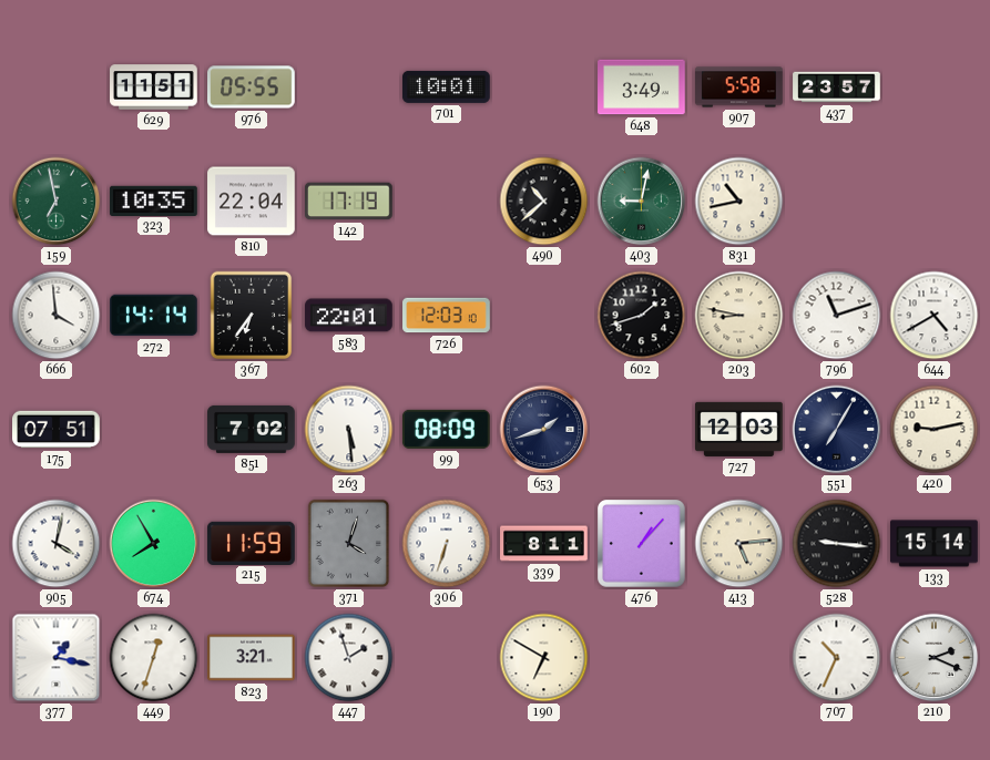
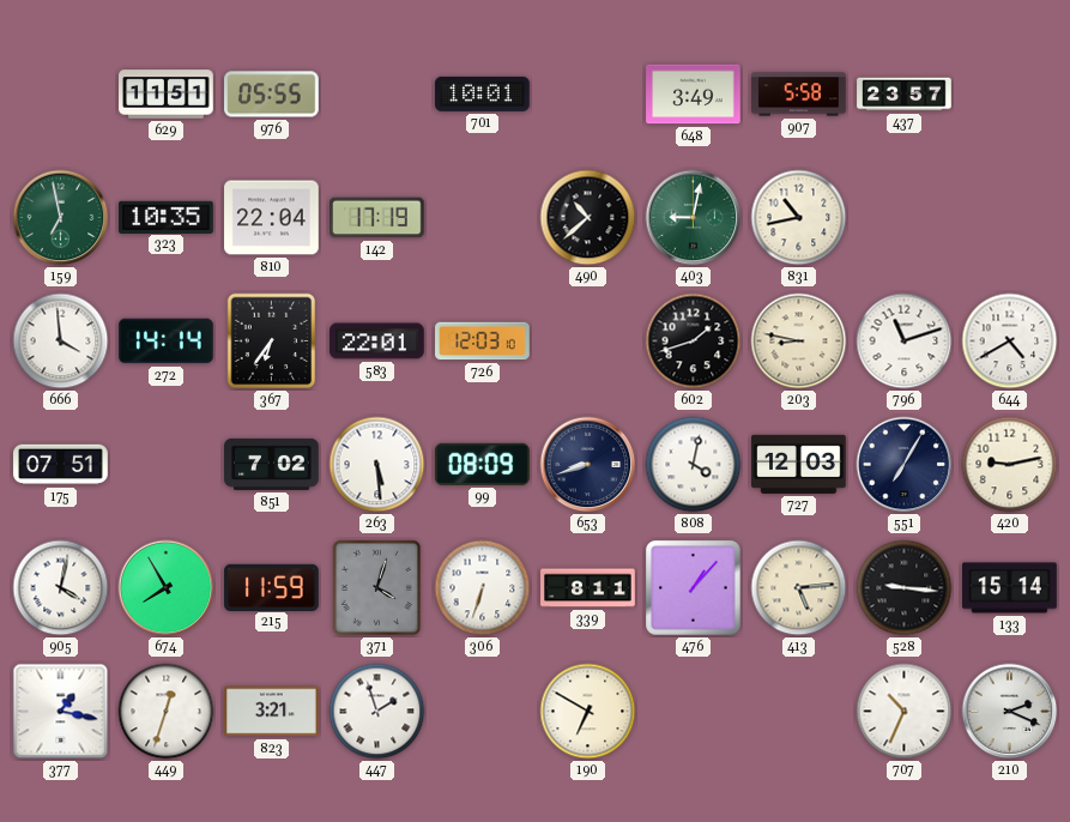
653: 1:42 -> 8:42
808: none -> 4:02
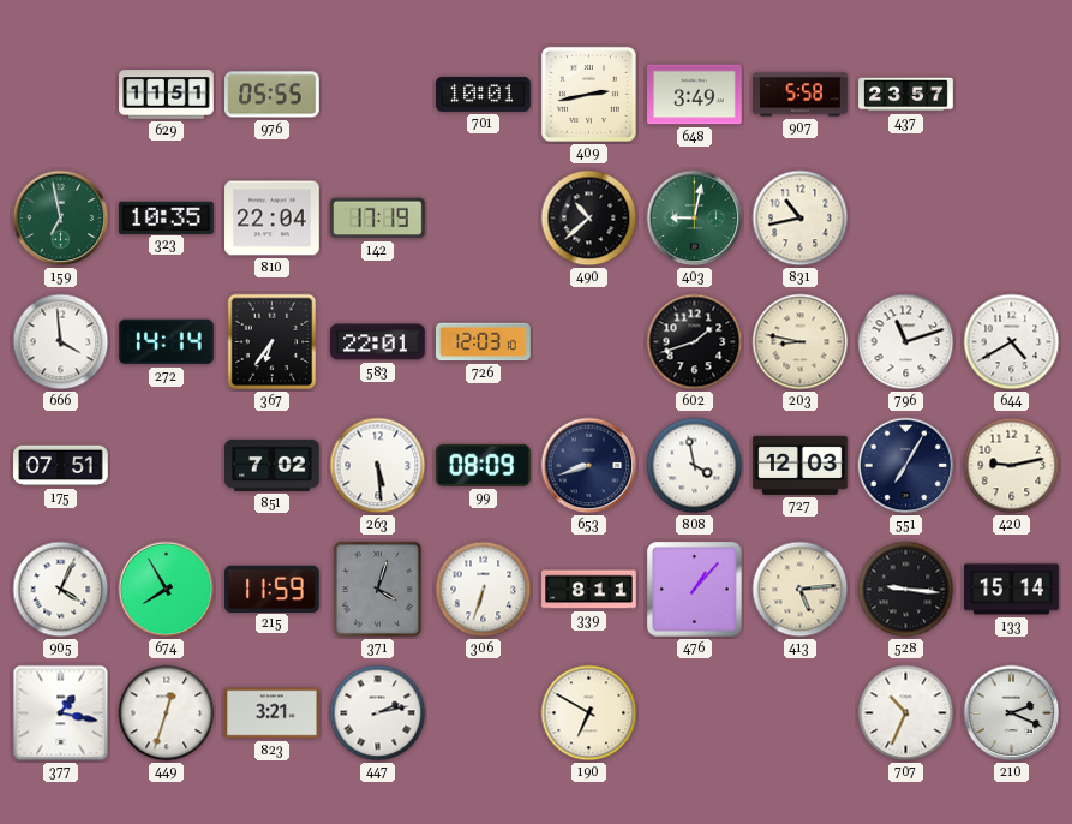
409: none -> 2:43
808: 4:02 -> 3:58
905: 4:02 -> 4:04
447: 1:57 -> 2:13
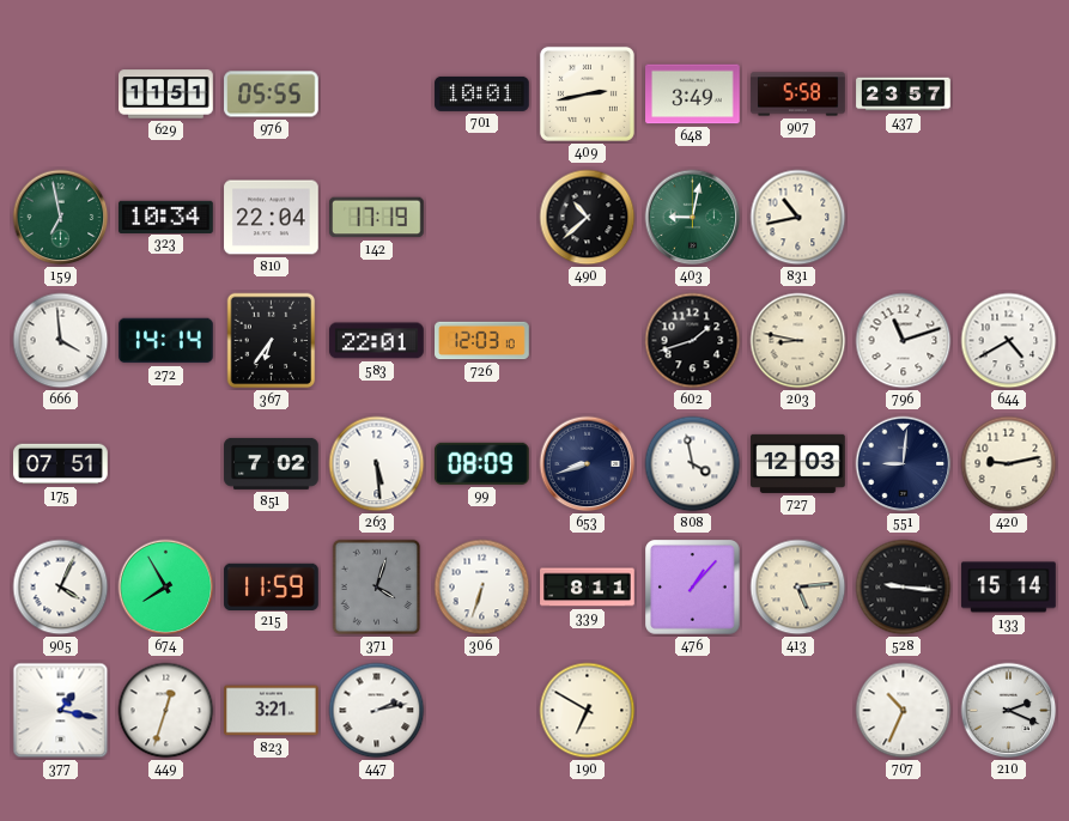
323: 10:35 -> 10:34
551: 7:05 -> 9:01
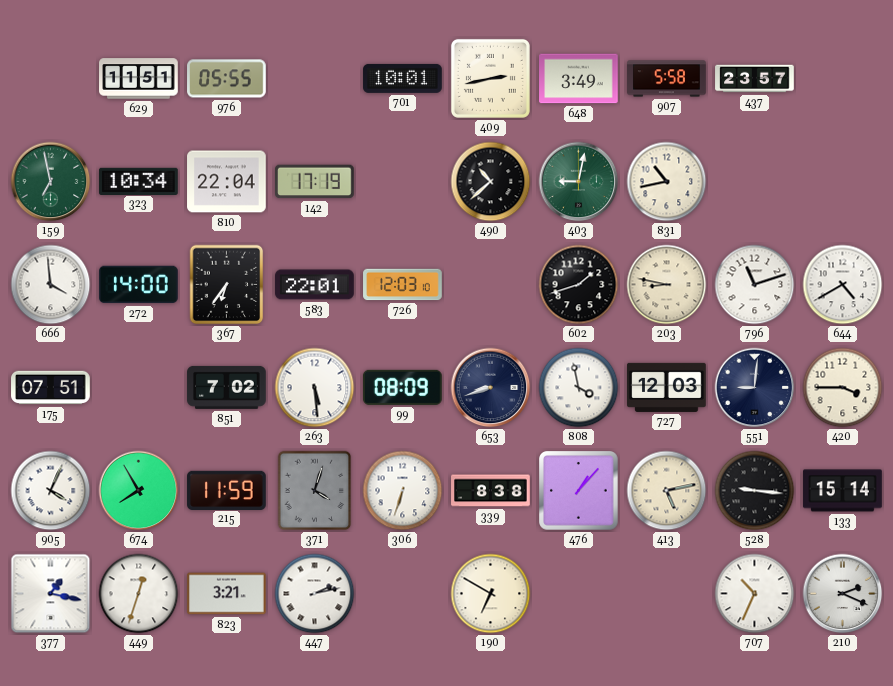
272: 14:14 -> 14:00
420: 9:13 -> 3:45
339: 8:11 -> 8:38
413: 5:14 -> 5:13
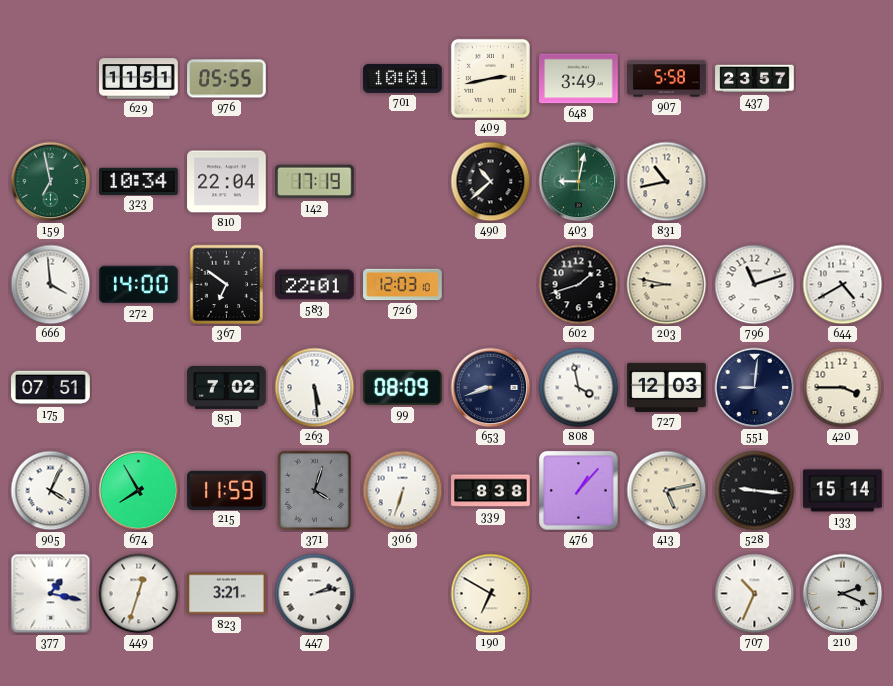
367: 6:36 -> 6:51
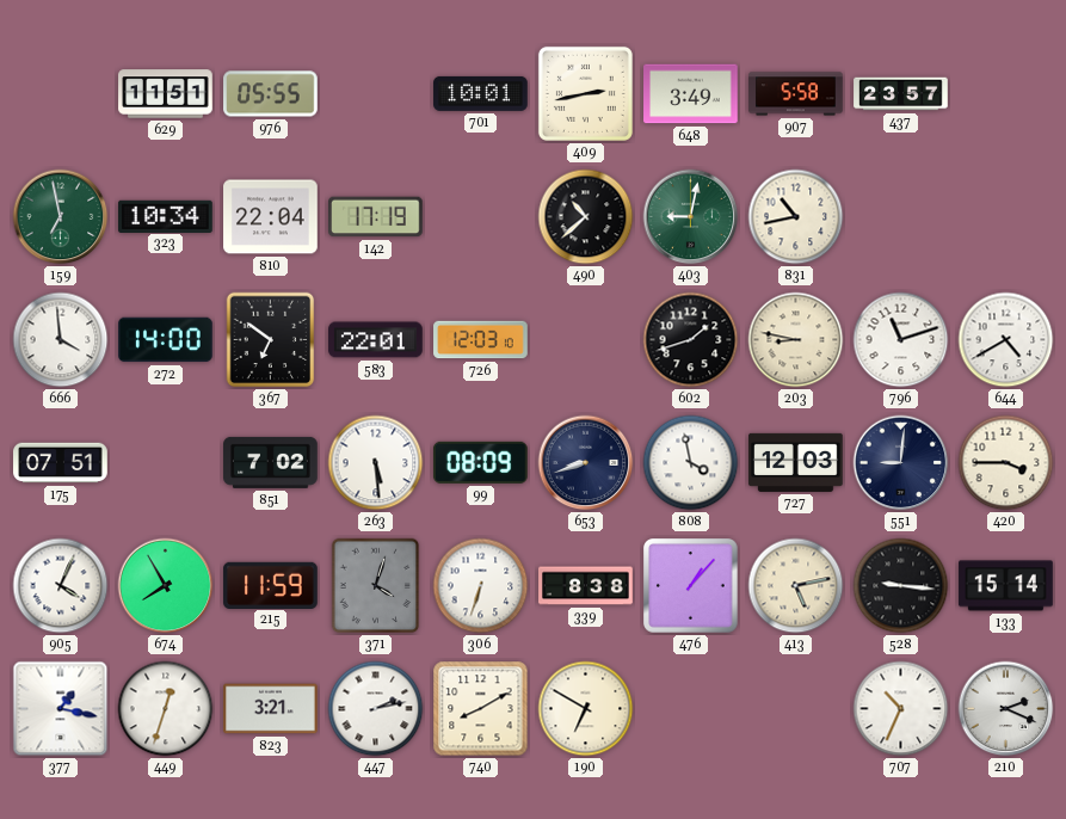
740: none -> 8:10
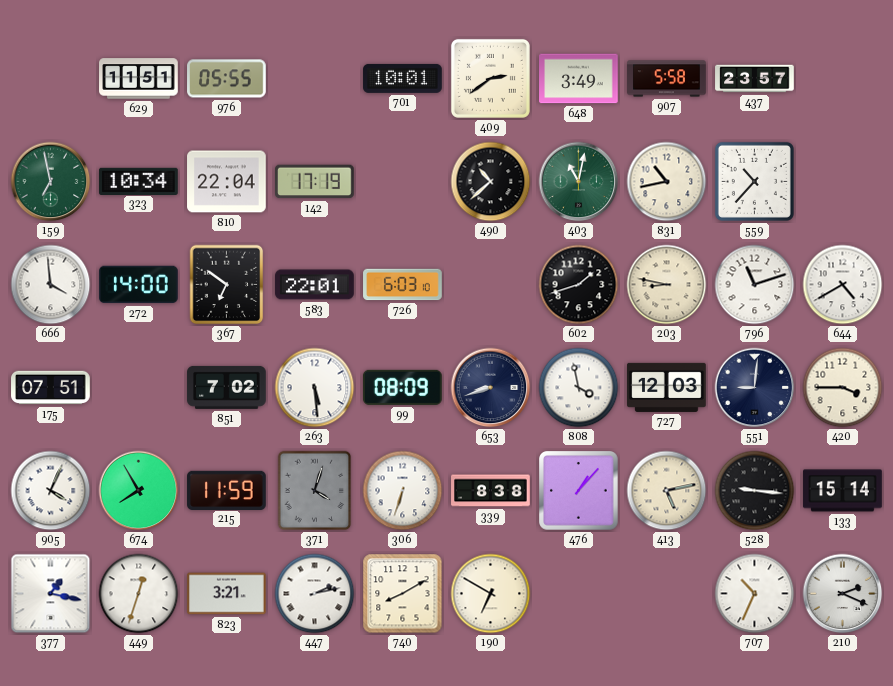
409: 2:43 -> 2:39
403: 9:02 -> 11:02
559: none -> 10:37
726: 12:03 -> 6:03
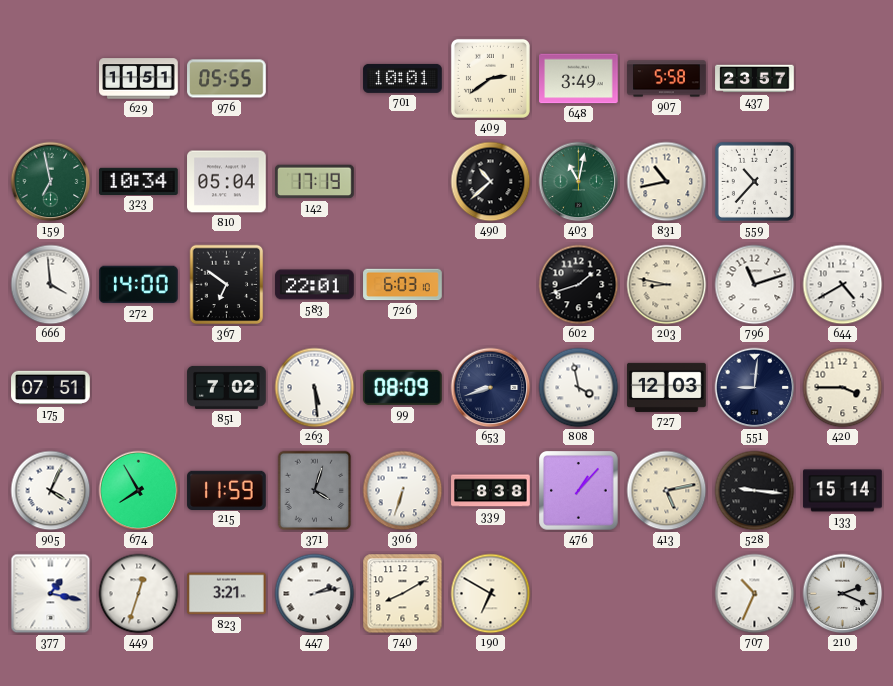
810: 22:04 -> 05:04
